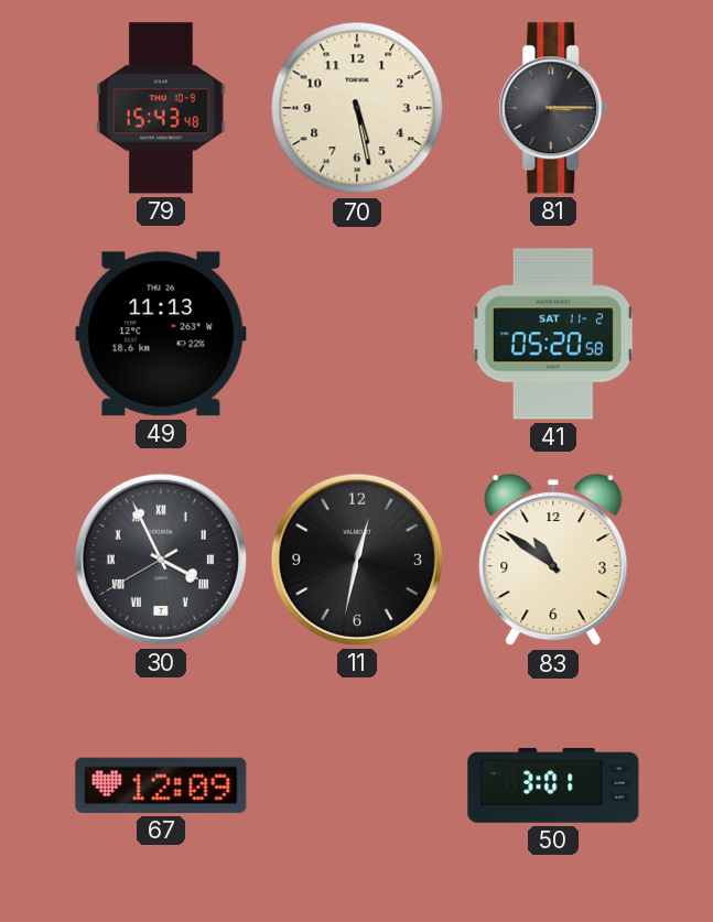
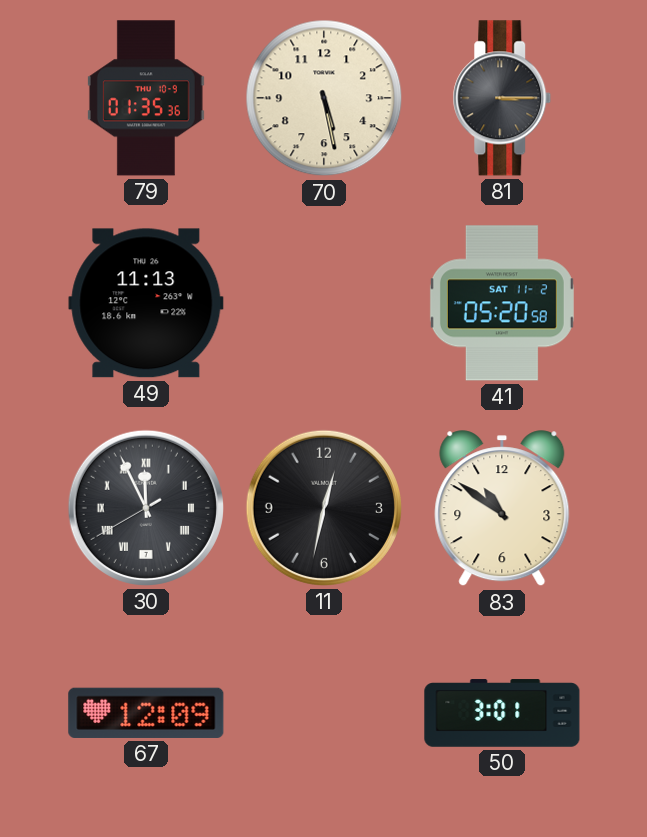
79: 15:43 -> 01:35
30: 3:55 -> 11:55
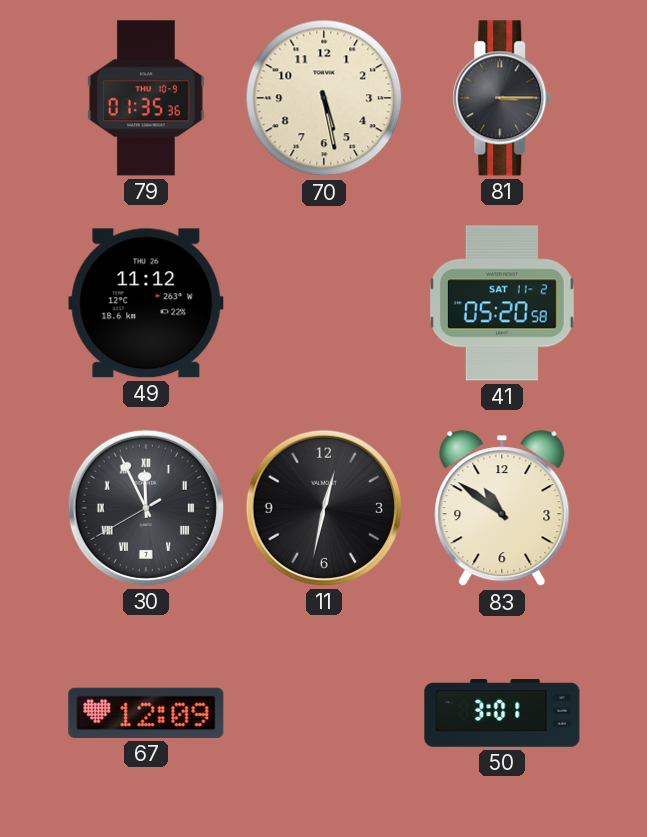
49: 11:13 -> 11:12
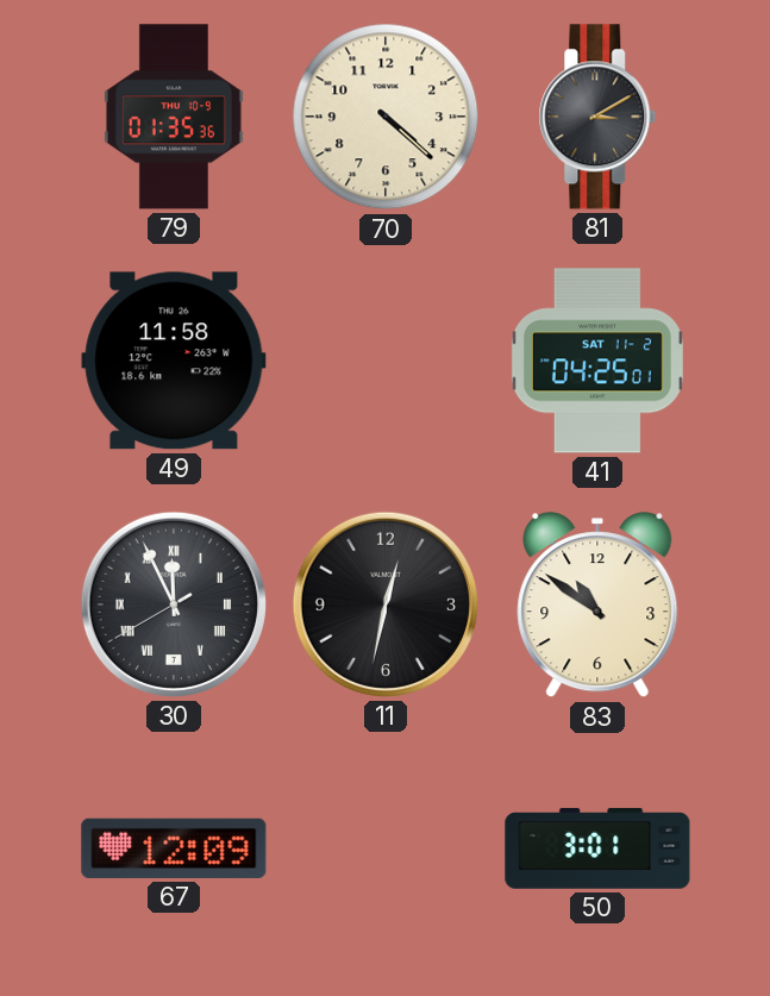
70: 5:28 -> 4:22
81: 3:15 -> 3:10
49: 11:12 -> 11:58
41: 05:20 -> 04:25
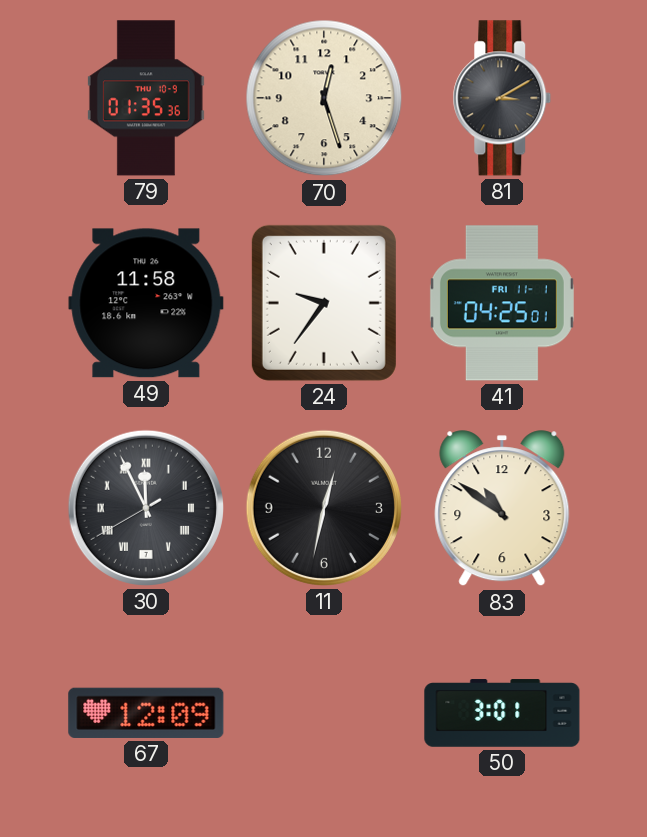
70: 4:22 -> 12:27
24: none -> 9:36
41 date: SAT 11-2 -> FRI 11-1
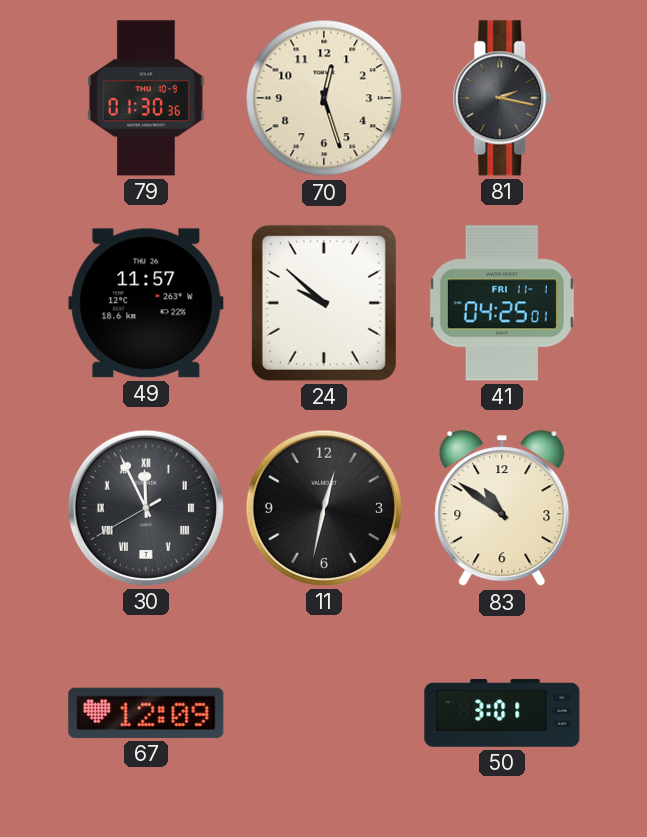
79: 01:35 -> 01:30
81: 3:10 -> 2:17
49: 11:58 -> 11:57
24: 9:36 -> 9:52
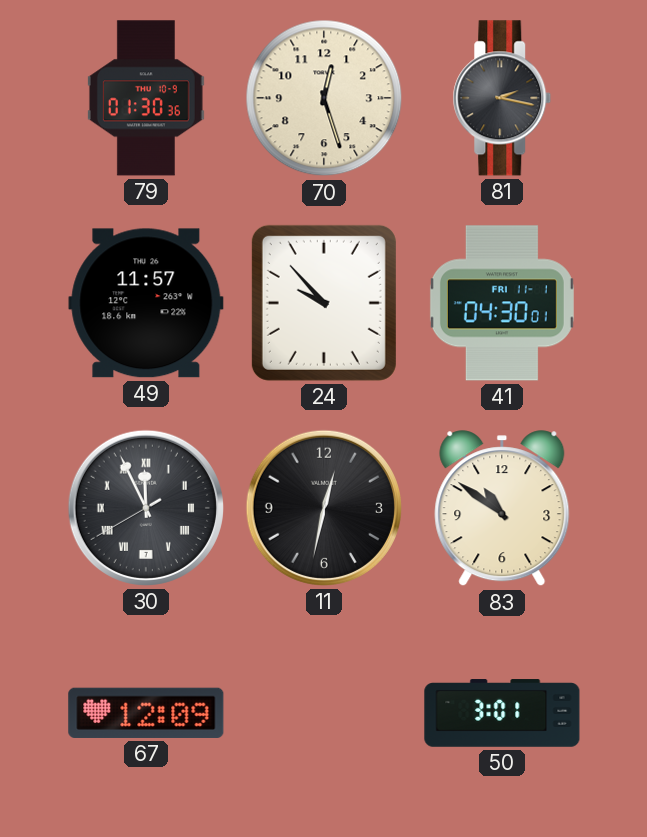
24: 9:52 -> 9:53
41: 04:25 -> 04:30
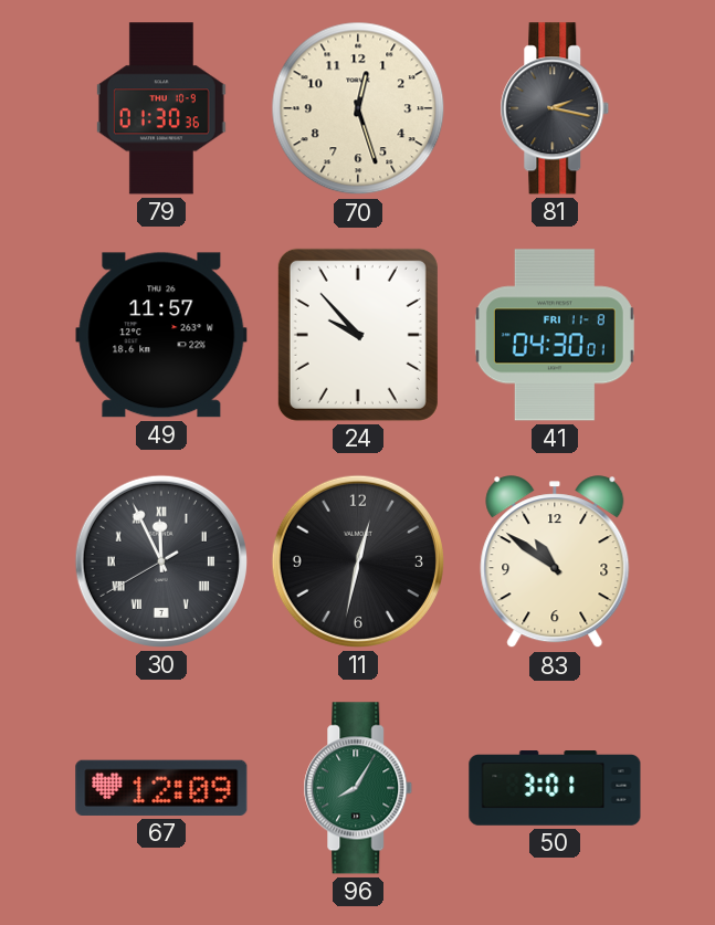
41 date: FRI 11-1 -> FRI 11-8
96: none -> 8:05
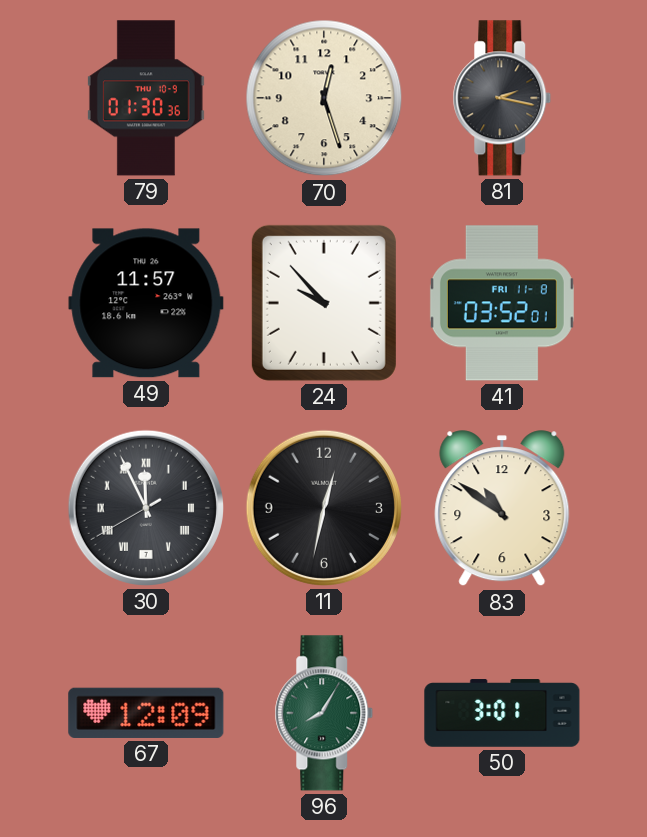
41: 04:30 -> 03:52
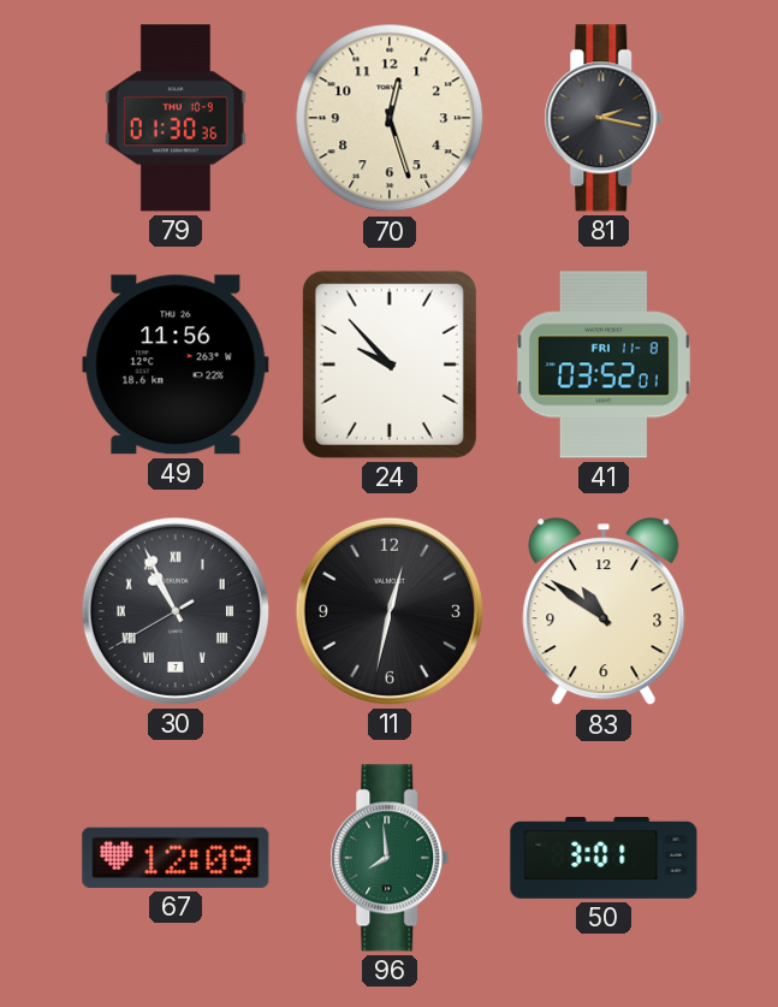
49: 11:57 -> 11:56
30: 11:55 -> 10:55
96: 8:05 -> 7:59
